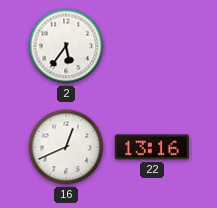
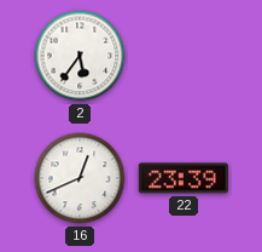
22: 13:16 -> 23:39
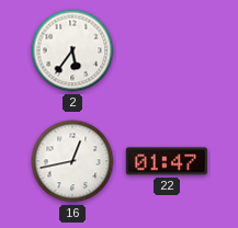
16: 12:41 -> 12:43
22: 23:39 -> 01:47
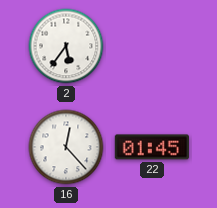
16: 12:43 -> 12:23
22: 01:47 -> 01:45
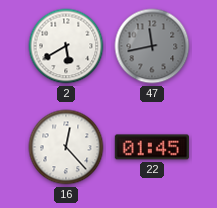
2: 5:36 -> 5:40
47: none -> 11:43
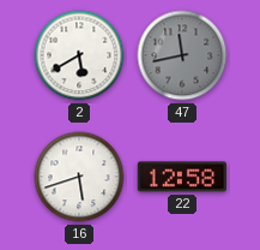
16: 12:23 -> 5:42
22: 01:45 -> 12:58
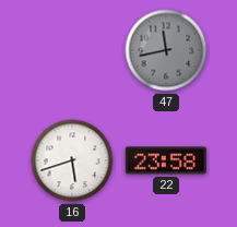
2: 5:40 -> none
22: 12:58 -> 23:58
